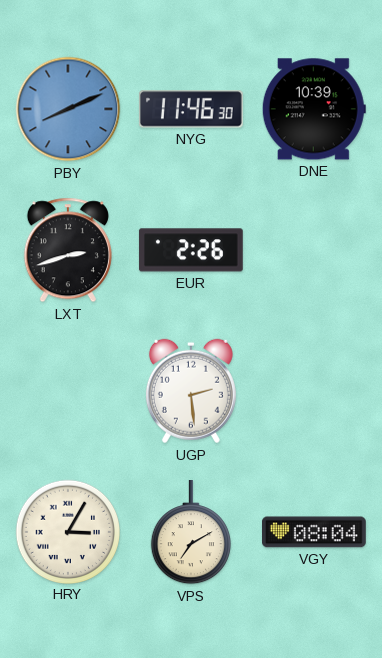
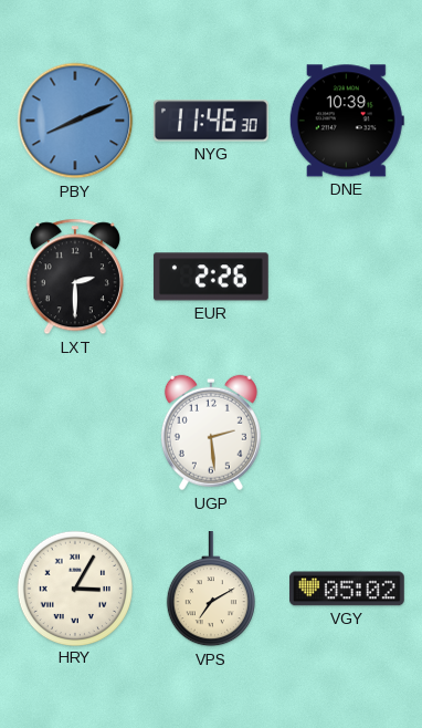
LXT: 2:42 -> 2:30
VGY: 08:04 -> 05:02
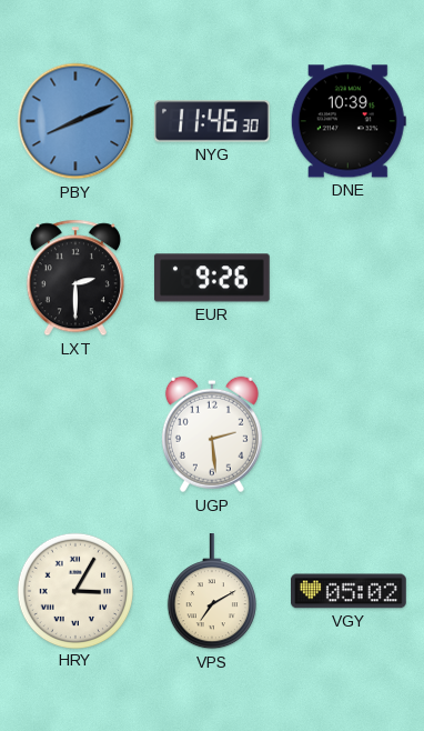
EUR: 2:26 -> 9:26
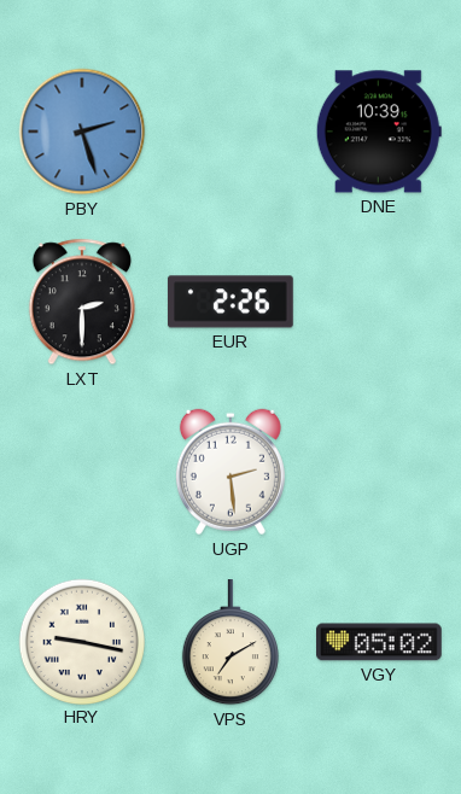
PBY: 8:11 -> 2:27
NYG: 11:46 -> none
EUR: 9:26 -> 2:26
HRY: 3:05 -> 9:17
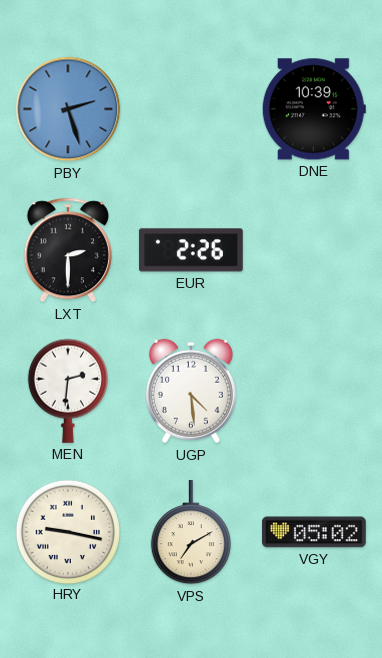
MEN: none -> 2:31
UGP: 2:29 -> 4:29
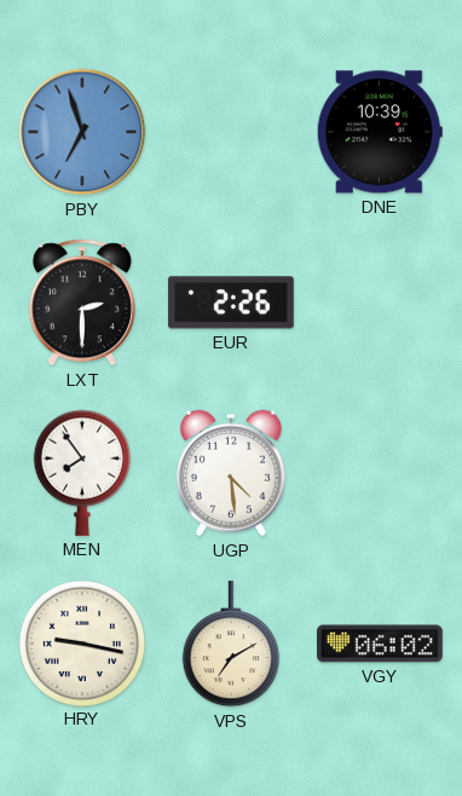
PBY: 2:27 -> 6:57
MEN: 2:31 -> 7:54
VGY: 05:02 -> 06:02
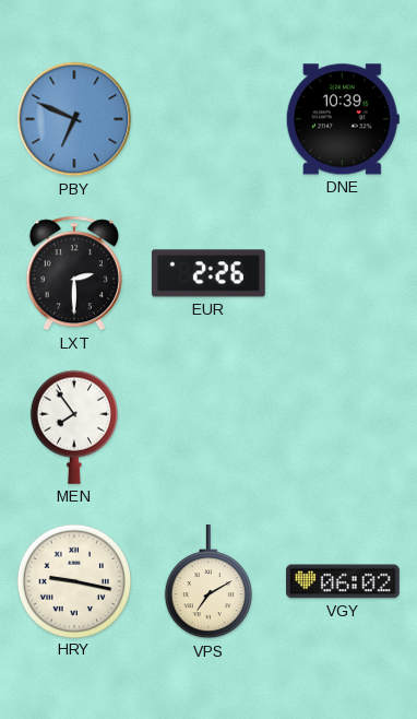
PBY: 6:57 -> 6:49
UGP: 4:29 -> none
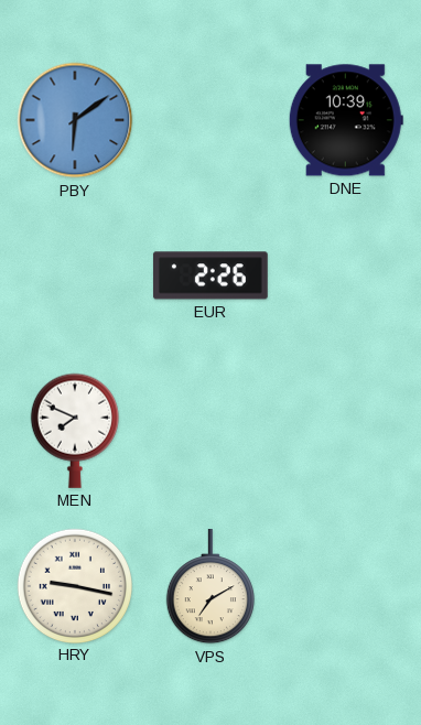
PBY: 6:49 -> 6:09
LXT: 2:30 -> none
MEN: 7:54 -> 7:49
VGY: 06:02 -> none
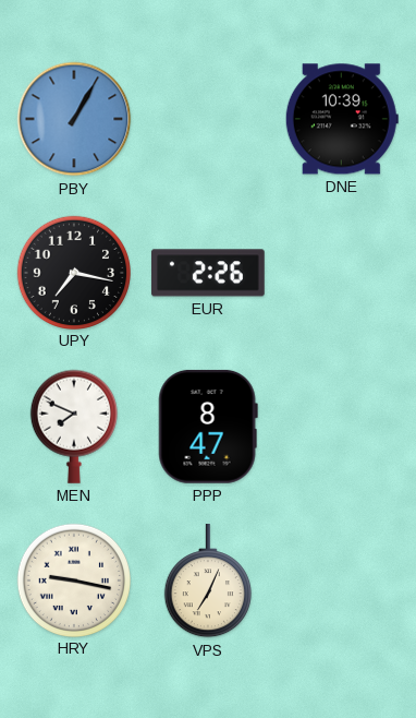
PBY: 6:09 -> 1:05
UPY: none -> 7:17
PPP: none -> 8:47
VPS: 7:10 -> 7:04
